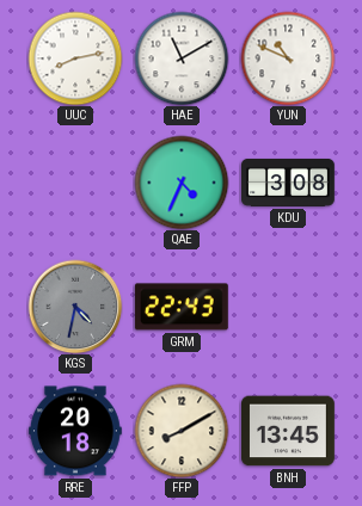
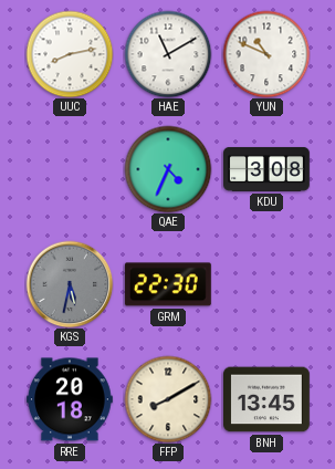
KGS: 4:32 -> 5:32
GRM: 22:43 -> 22:30
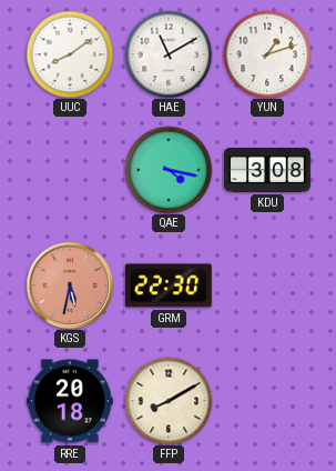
UUC: 8:13 -> 8:09
YUN: 10:49 -> 1:12
QAE: 4:34 -> 4:17
KGS dial: grey -> salmon
BNH: 13:45 -> none
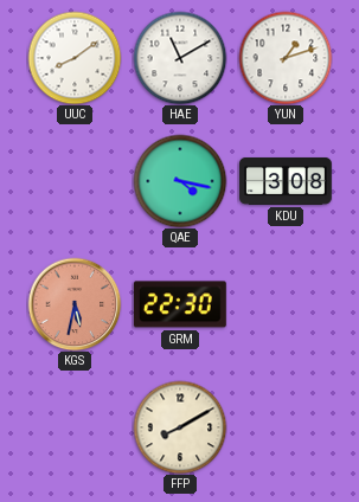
RRE: 20:18 -> none
